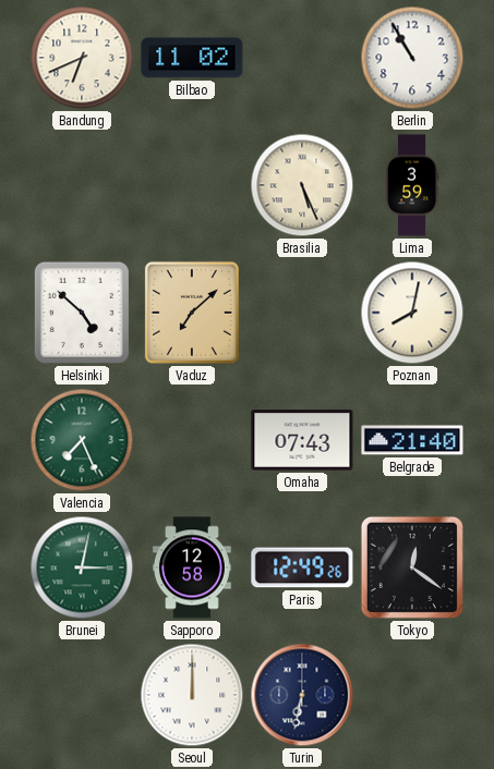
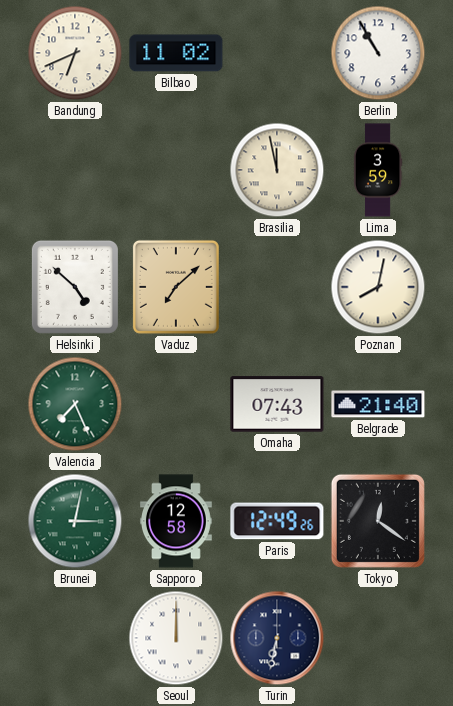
Brasilia: 5:26 -> 11:58
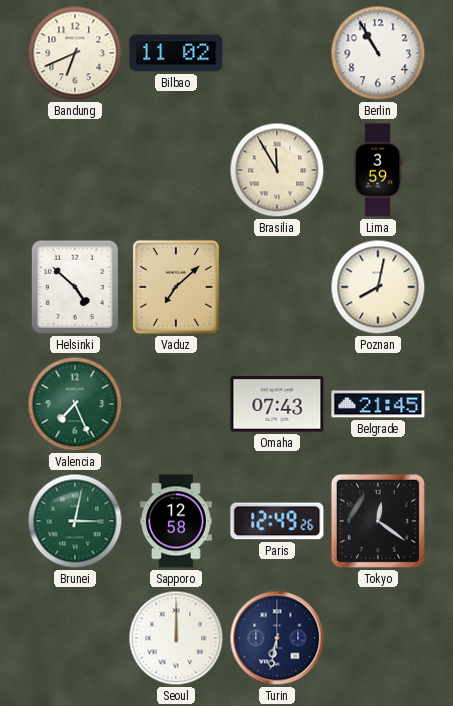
Brasilia: 11:58 -> 11:55
Belgrade: 21:40 -> 21:45
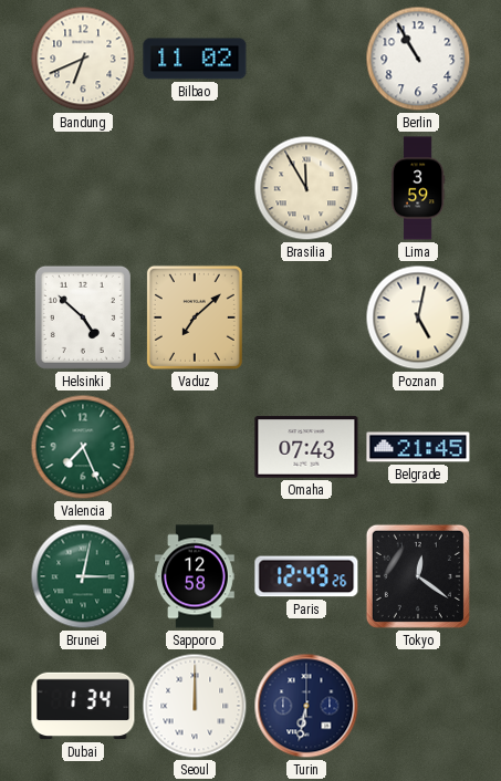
Poznan: 8:02 -> 5:02
Dubai: none -> 1:34
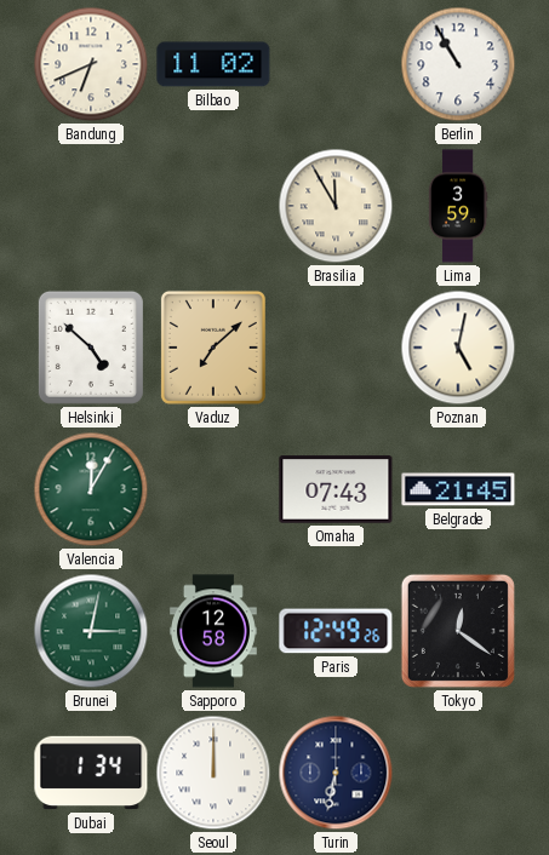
Valencia: 7:26 -> 12:05
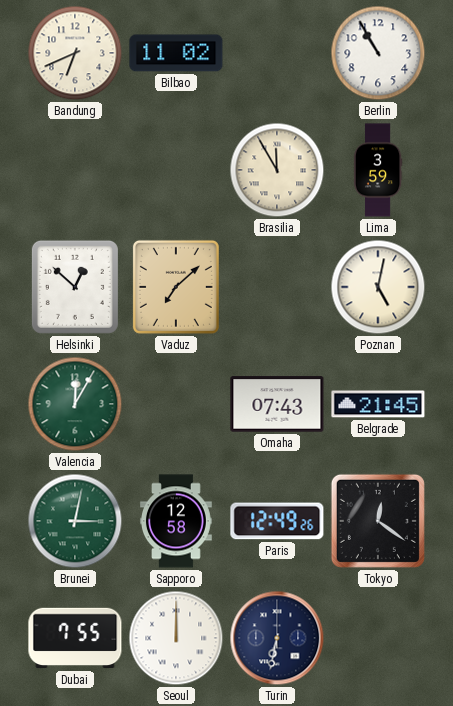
Helsinki: 4:52 -> 12:52
Dubai: 1:34 -> 7:55
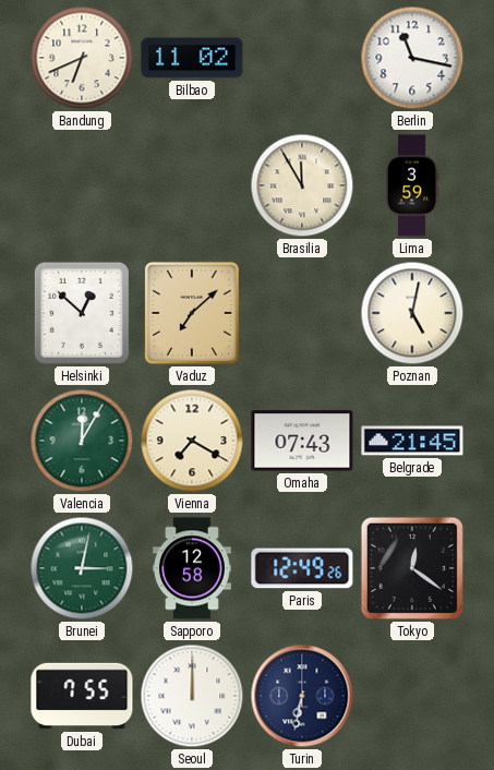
Berlin: 10:55 -> 11:17
Vienna: none -> 7:20
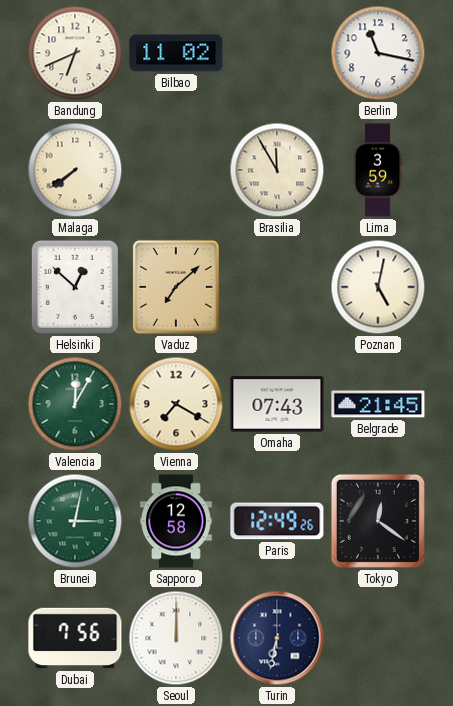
Malaga: none -> 7:39
Dubai: 7:55 -> 7:56
